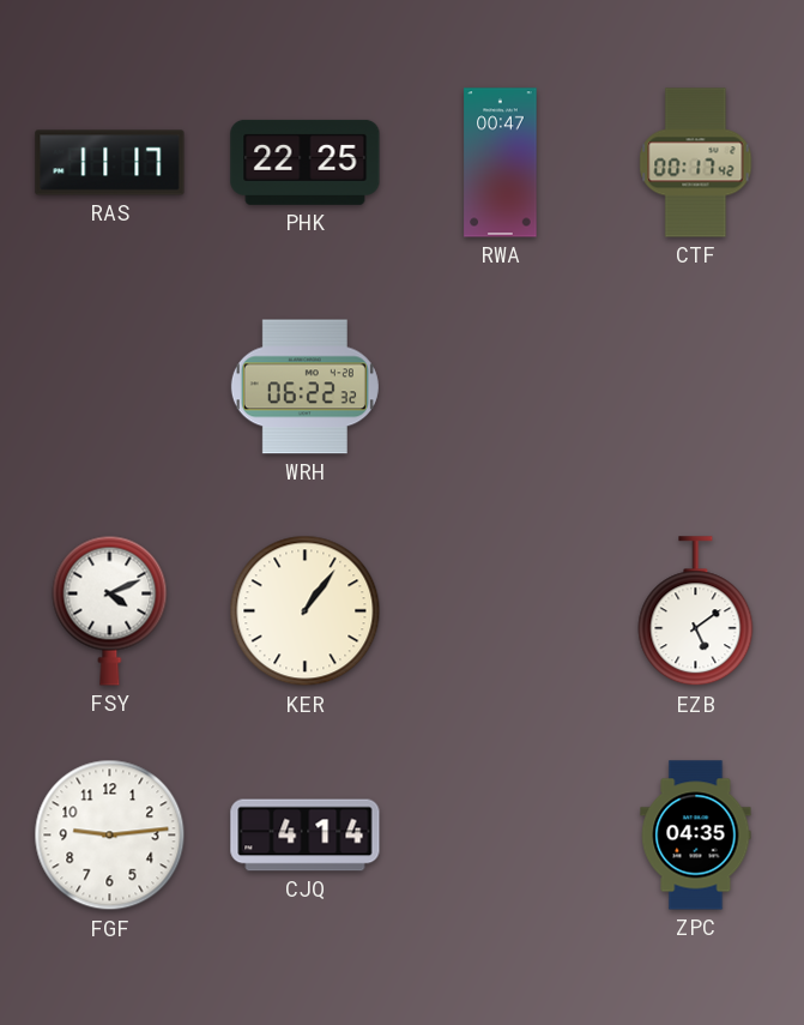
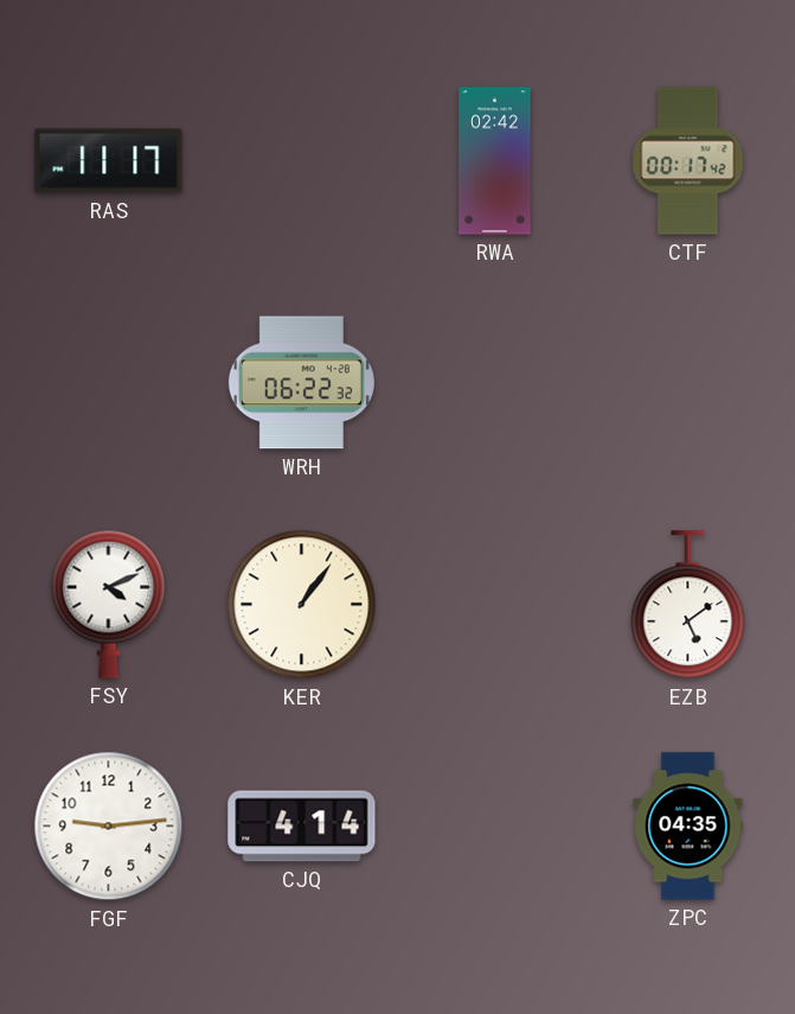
PHK: 22:25 -> none
RWA: 00:47 -> 02:42
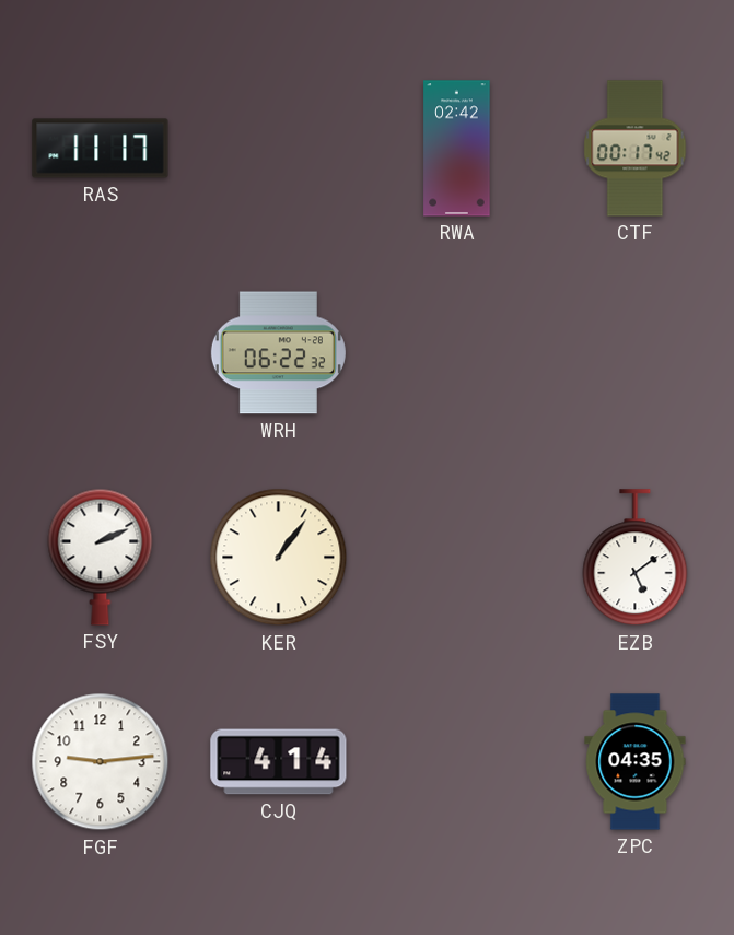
FSY: 4:11 -> 2:11
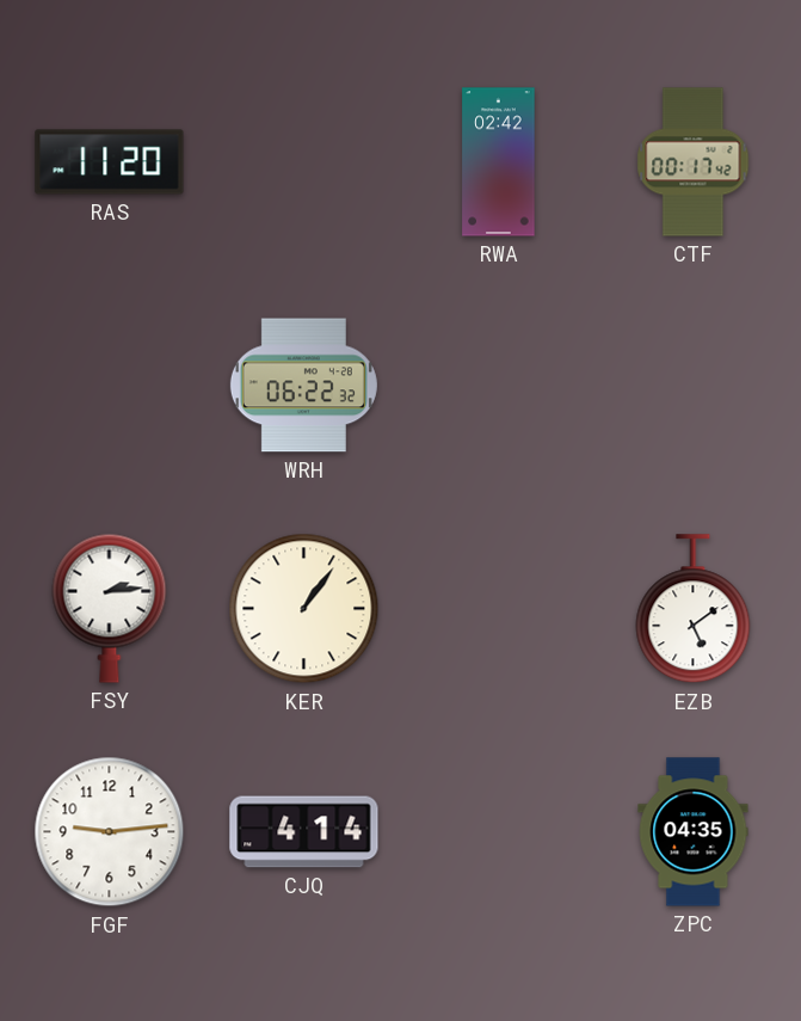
RAS: 11:17 -> 11:20
FSY: 2:11 -> 2:14
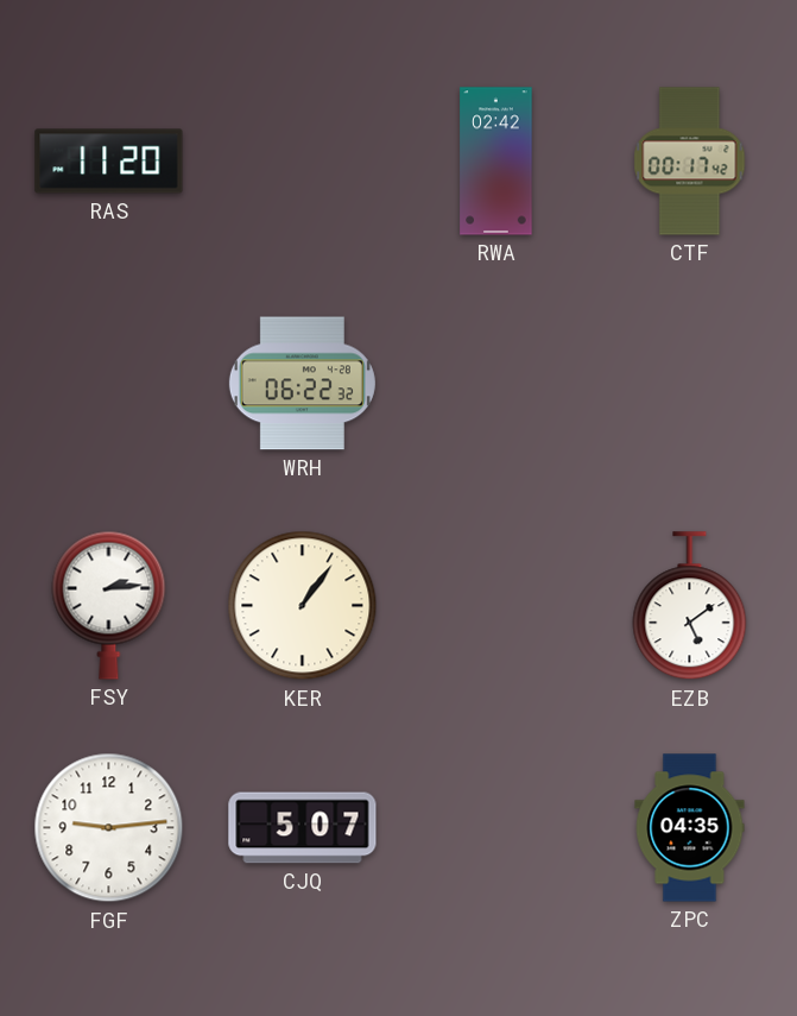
CJQ: 4:14 -> 5:07
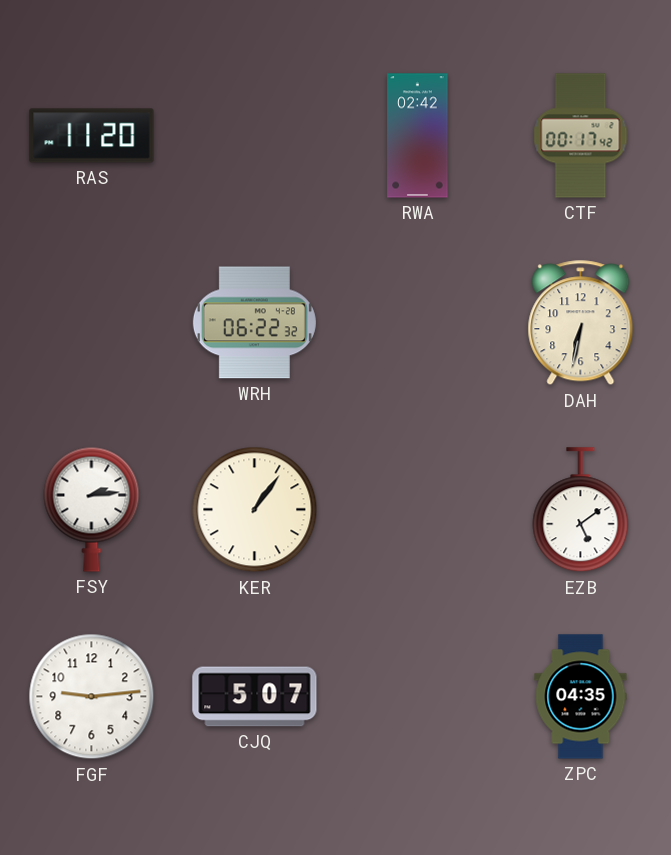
DAH: none -> 6:32
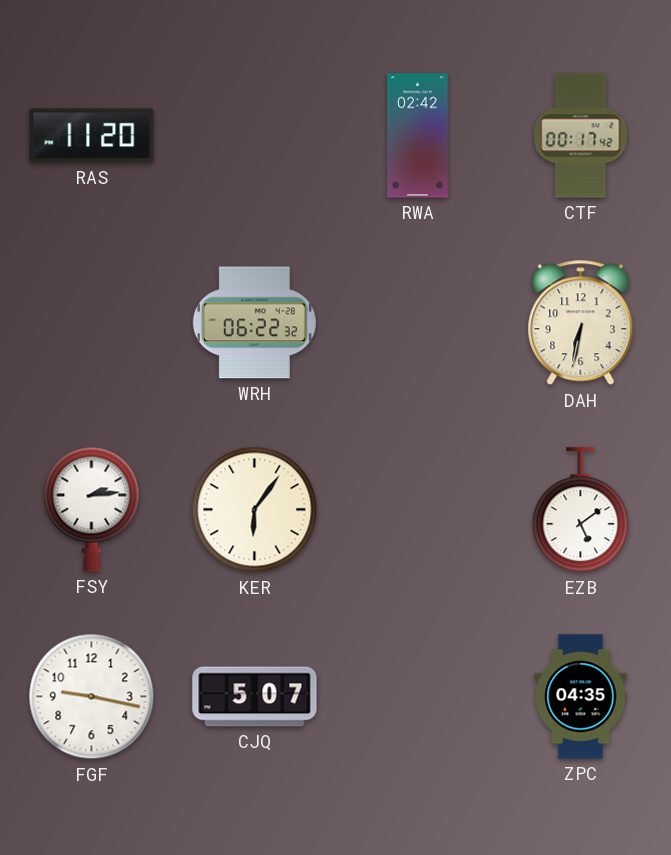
KER: 1:06 -> 6:06
FGF: 9:14 -> 9:17
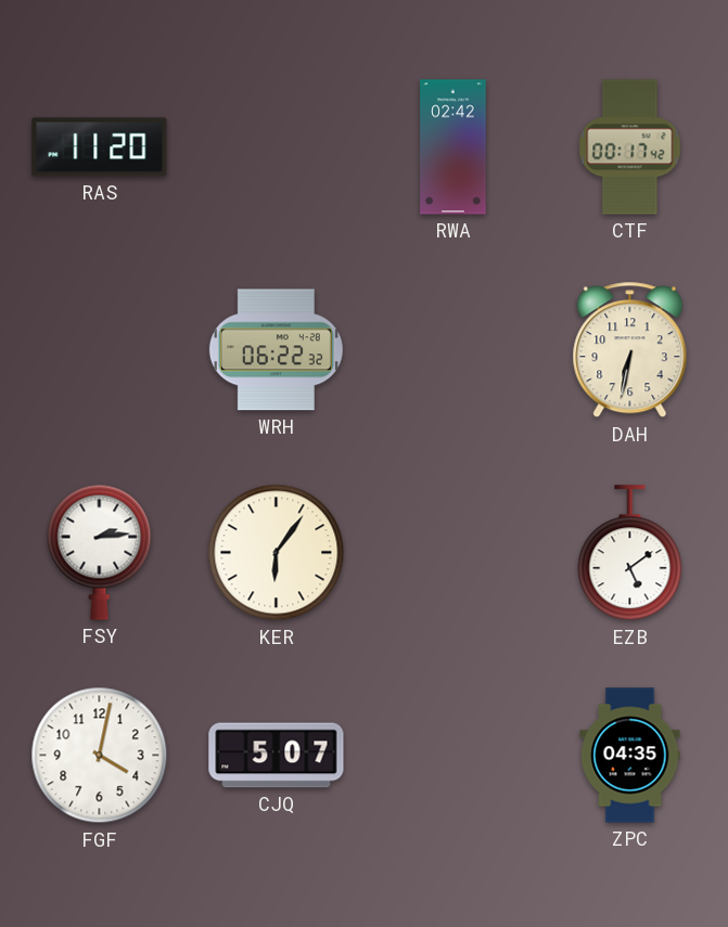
FGF: 9:17 -> 4:02
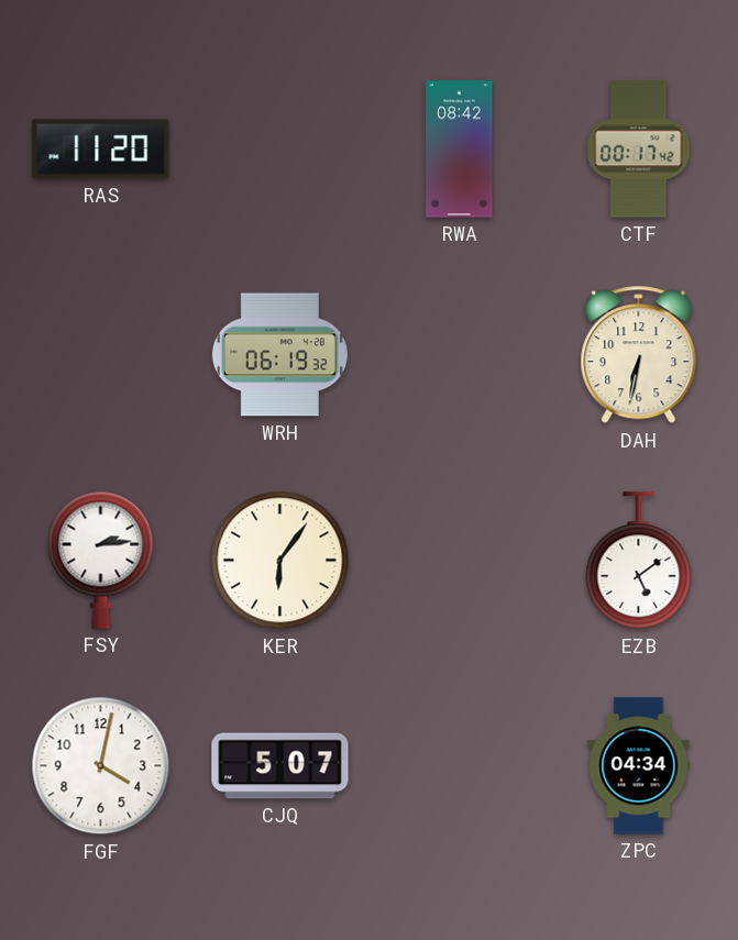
RWA: 02:42 -> 08:42
WRH: 06:22 -> 06:19
ZPC: 04:35 -> 04:34
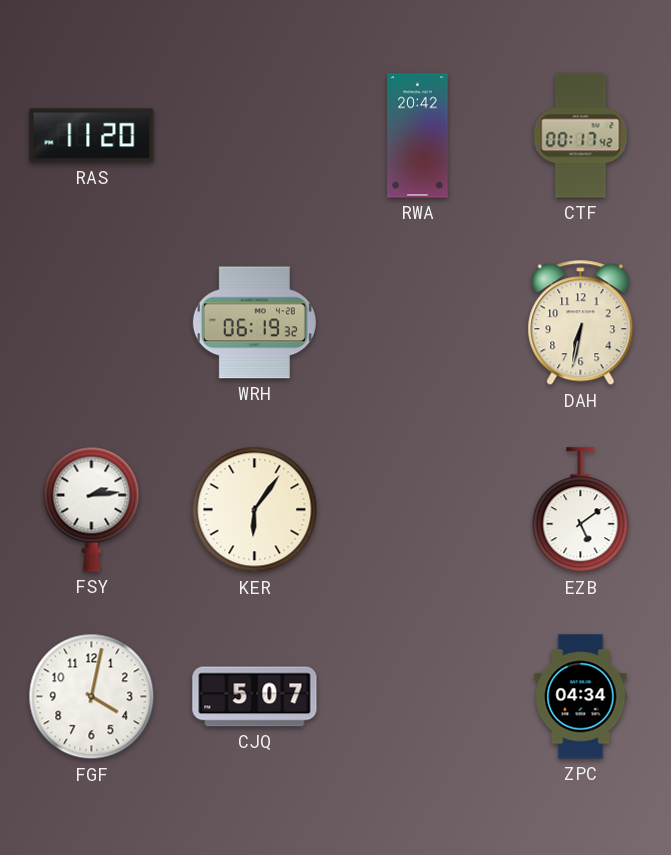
RWA: 08:42 -> 20:42
